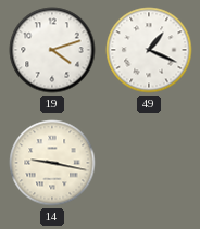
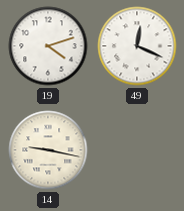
49: 1:19 -> 12:19
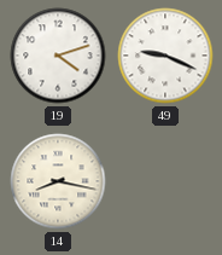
49: 12:19 -> 9:19
14: 9:17 -> 8:17
